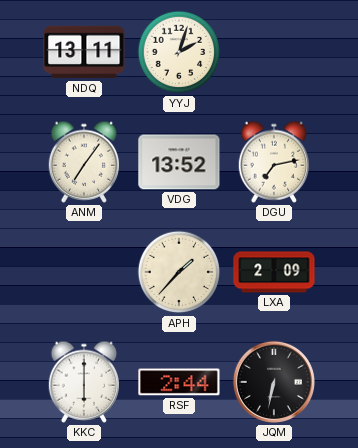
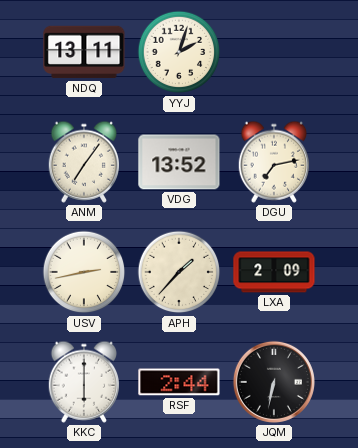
USV: none -> 2:43
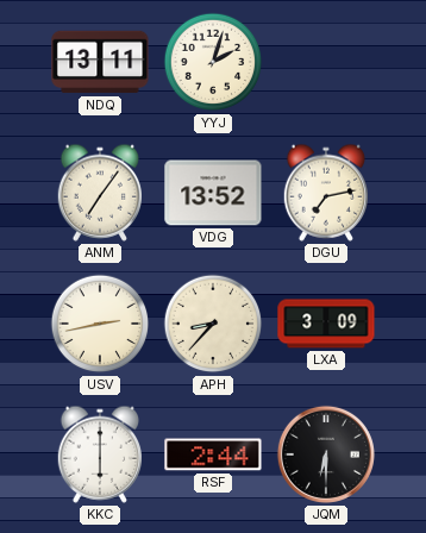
APH: 1:37 -> 8:37
LXA: 2:09 -> 3:09
JQM: 6:32 -> 6:30
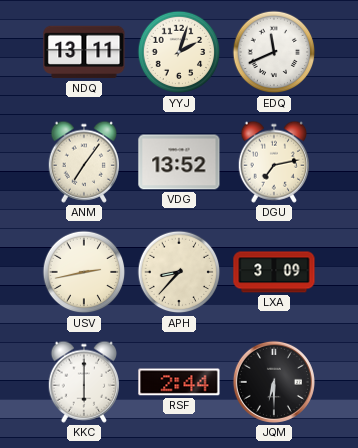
EDQ: none -> 11:41
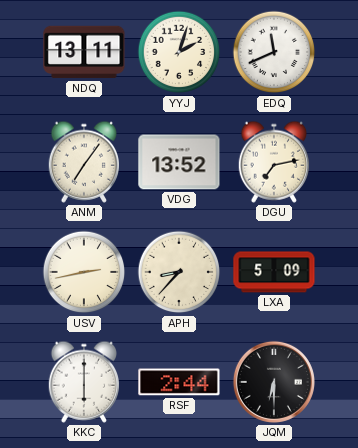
LXA: 3:09 -> 5:09
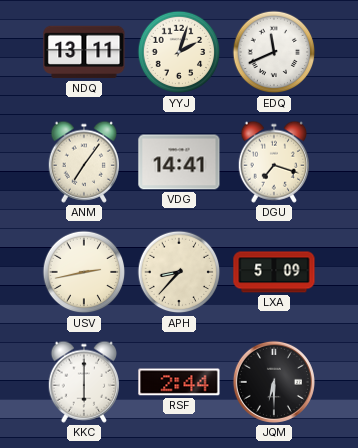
VDG: 13:52 -> 14:41
DGU: 7:13 -> 7:18
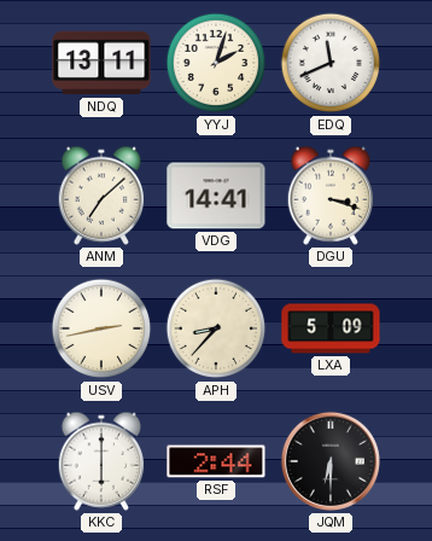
ANM: 7:06 -> 7:08
DGU: 7:18 -> 3:18
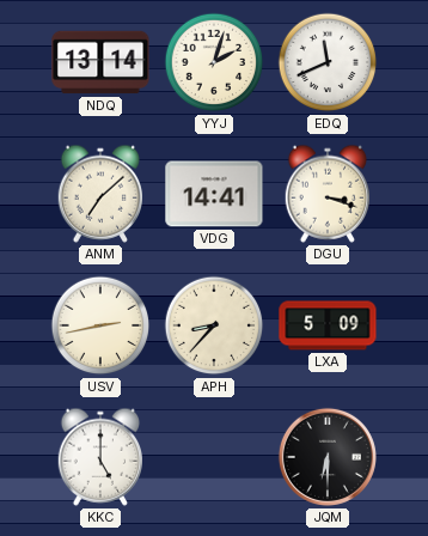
NDQ: 13:11 -> 13:14
KKC: 6:00 -> 5:00
RSF: 2:44 -> none
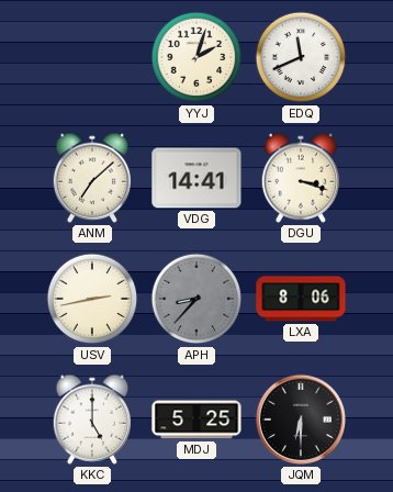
NDQ: 13:14 -> none
APH dial: cream -> grey
LXA: 5:09 -> 8:06
MDJ: none -> 5:25
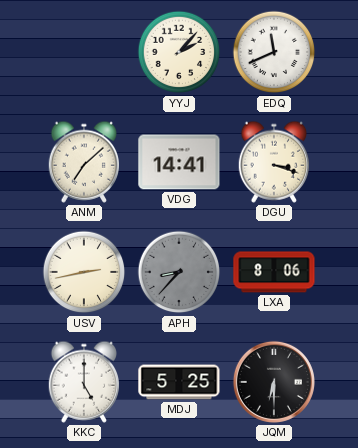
YYJ: 2:03 -> 2:07
